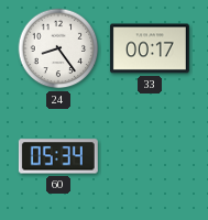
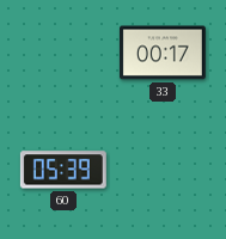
24: 8:24 -> none
60: 05:34 -> 05:39
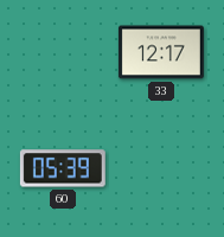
33: 00:17 -> 12:17
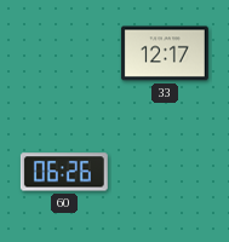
60: 05:39 -> 06:26
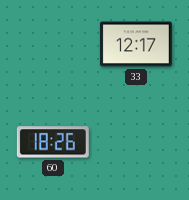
60: 06:26 -> 18:26
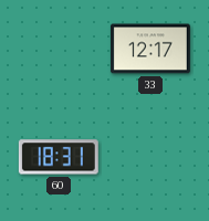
60: 18:26 -> 18:31
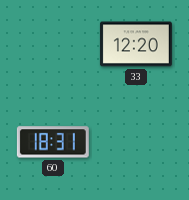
33: 12:17 -> 12:20
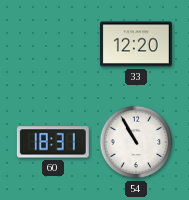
54: none -> 10:55
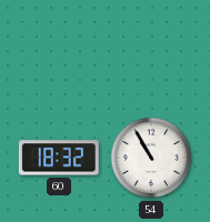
33: 12:20 -> none
60: 18:31 -> 18:32
